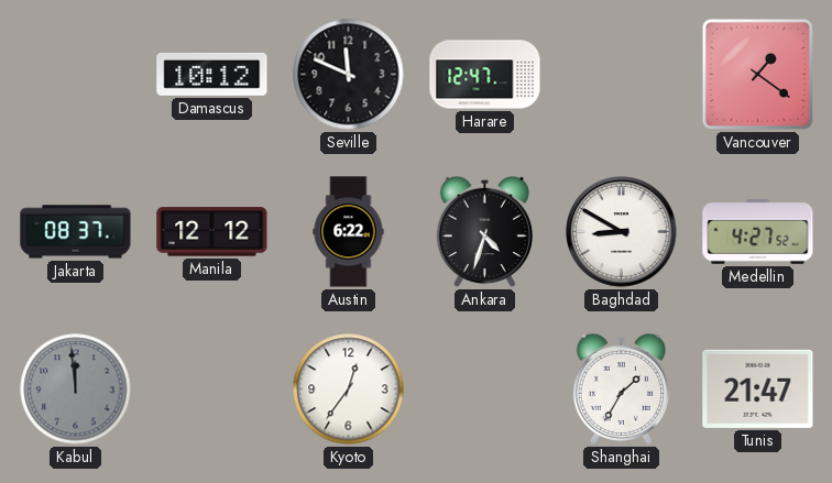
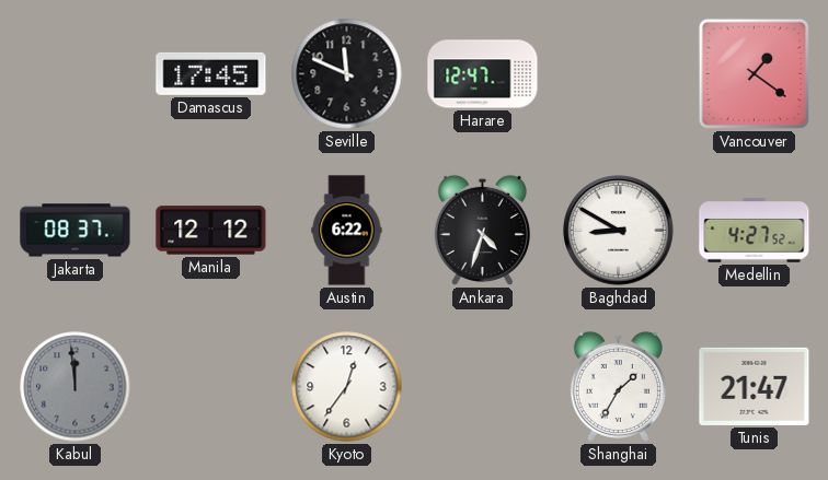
Damascus: 10:12 -> 17:45
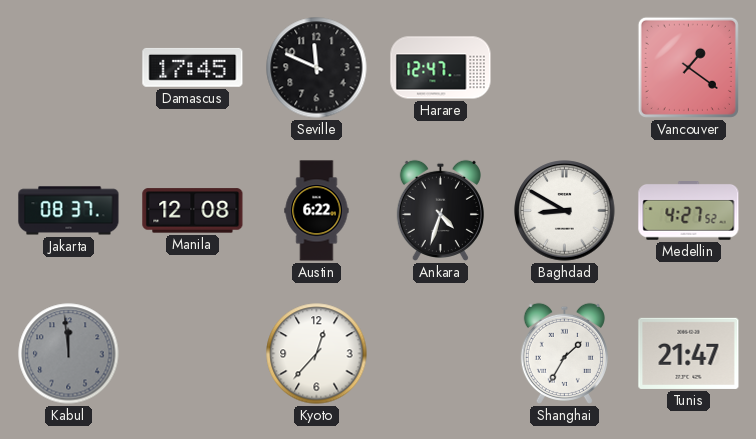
Manila: 12:12 -> 12:08
Kyoto: 12:36 -> 12:37
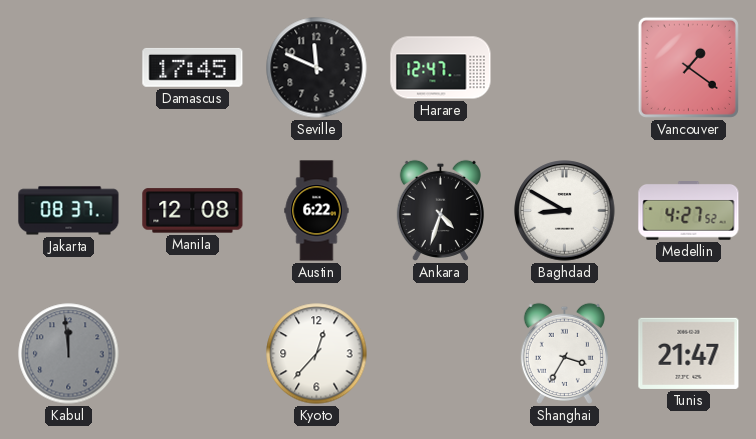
Shanghai: 1:35 -> 3:35
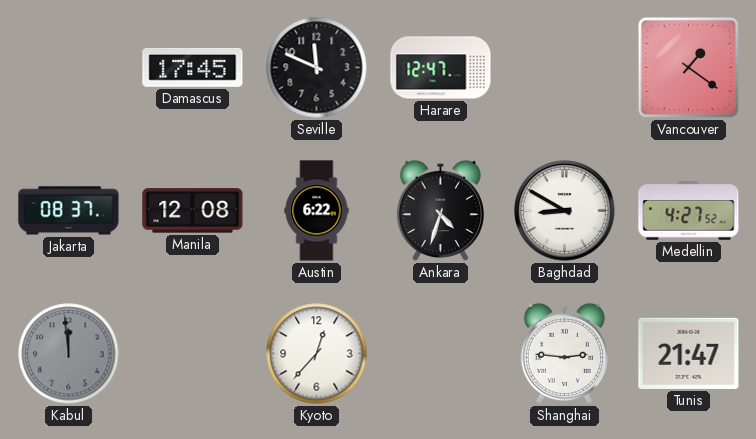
Shanghai: 3:35 -> 2:46
